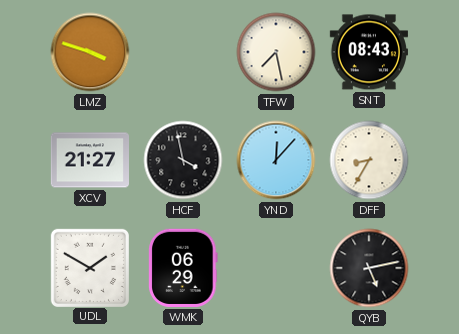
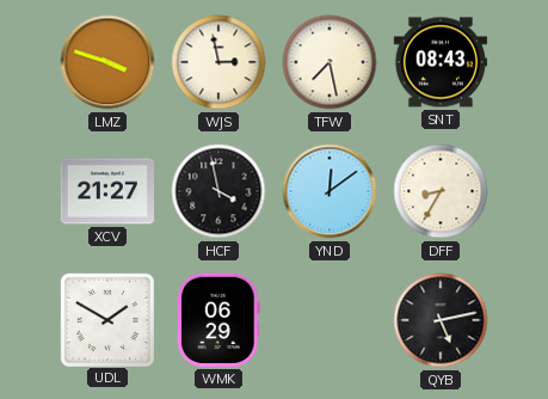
WJS: none -> 2:58
YND: 12:07 -> 12:09
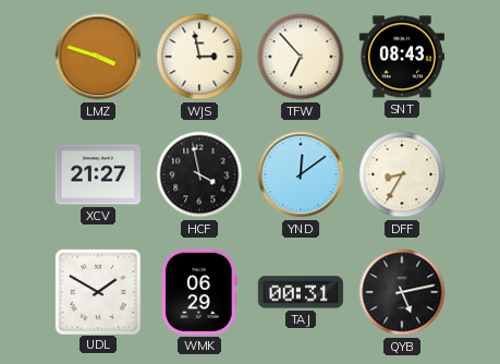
TFW: 7:28 -> 6:53
TAJ: none -> 00:31
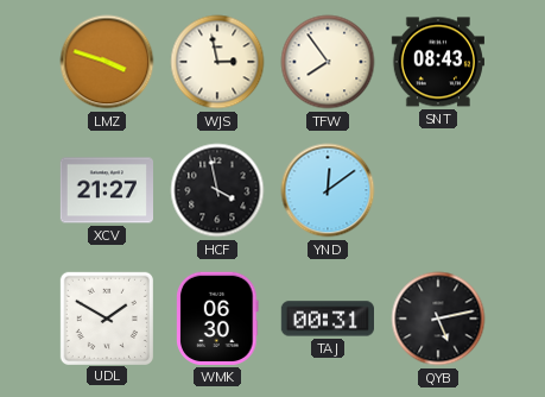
TFW: 6:53 -> 7:54
DFF: 8:35 -> none
WMK: 06:29 -> 06:30
